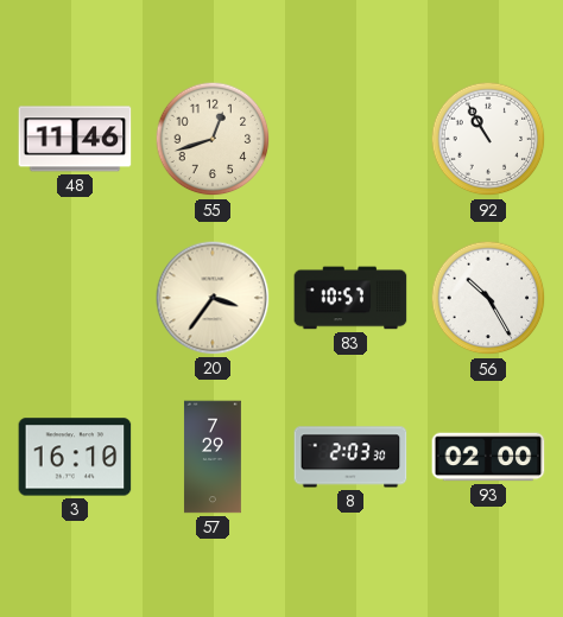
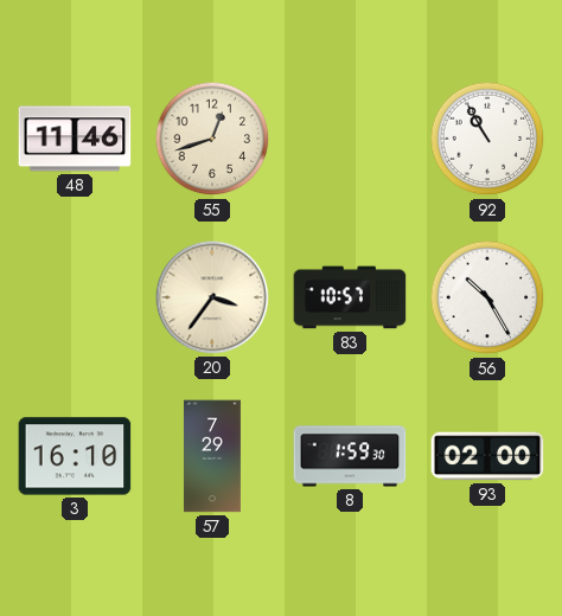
8: 2:03 -> 1:59
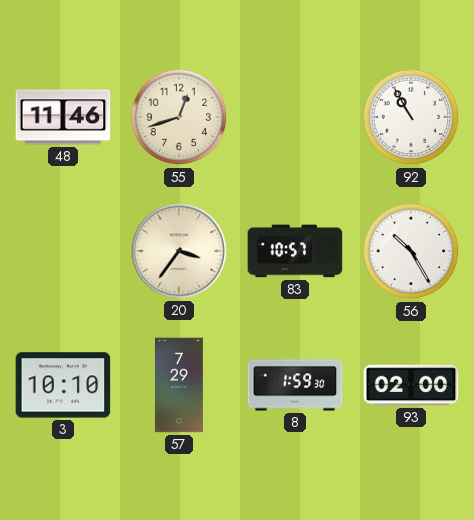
3: 16:10 -> 10:10
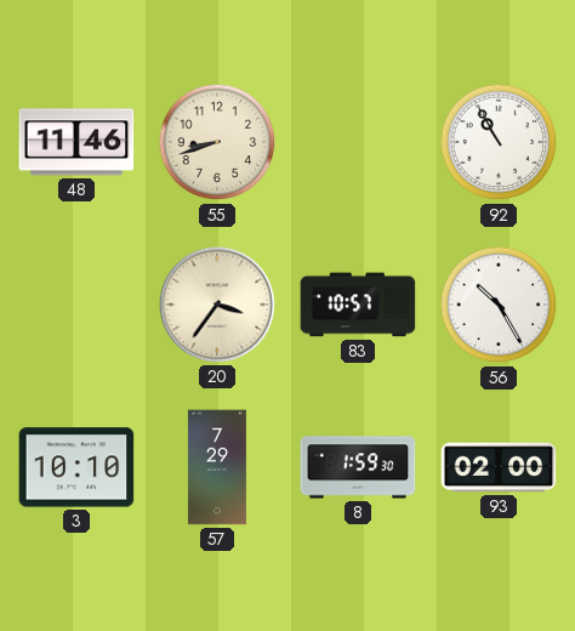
55: 12:42 -> 8:42
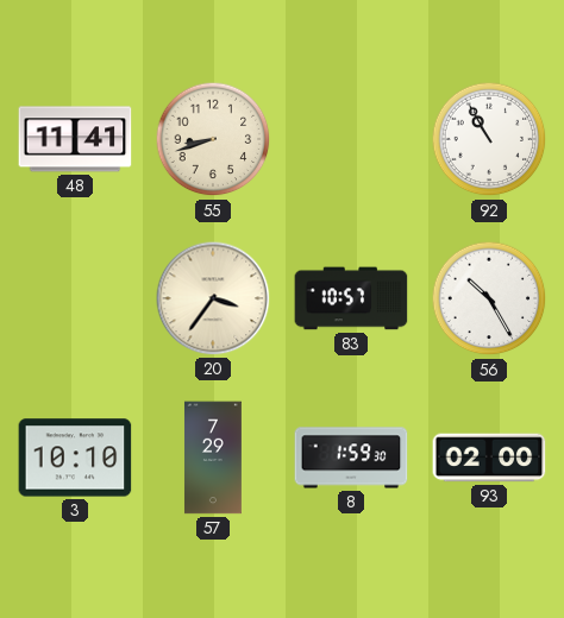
48: 11:46 -> 11:41
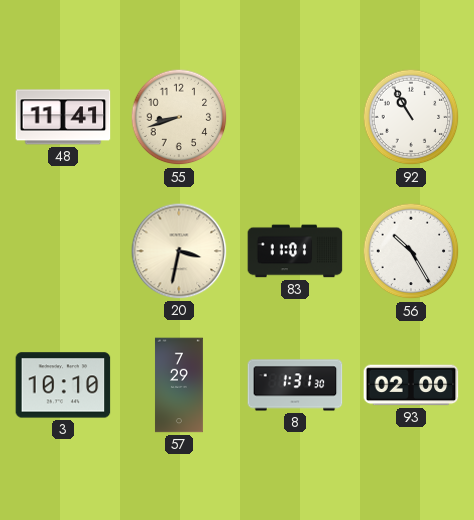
20: 3:36 -> 3:32
83: 10:57 -> 11:01
8: 1:59 -> 1:31
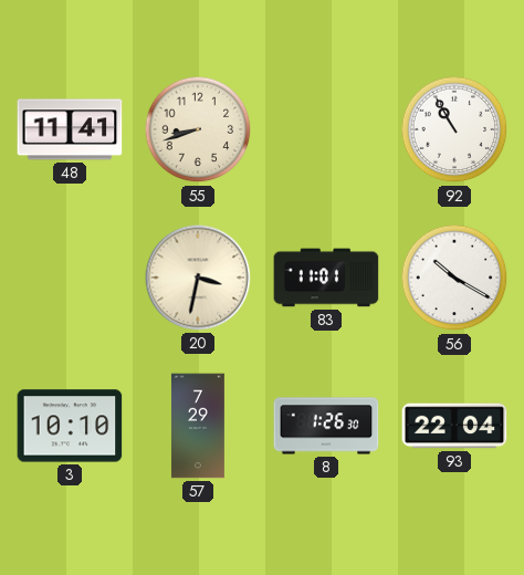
56: 10:25 -> 10:20
8: 1:31 -> 1:26
93: 02:00 -> 22:04
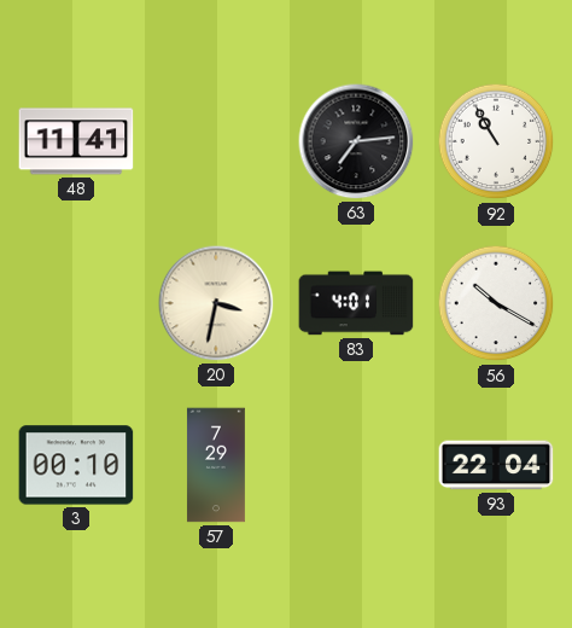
55: 8:42 -> none
63: none -> 7:14
83: 11:01 -> 4:01
3: 10:10 -> 00:10
8: 1:26 -> none
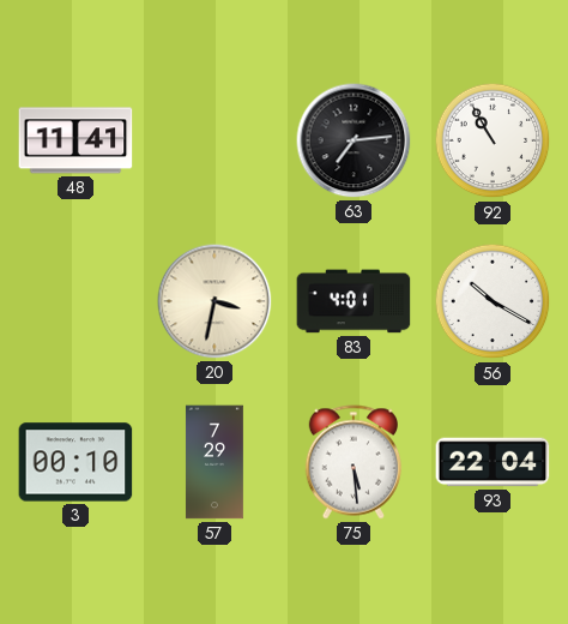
75: none -> 5:29
